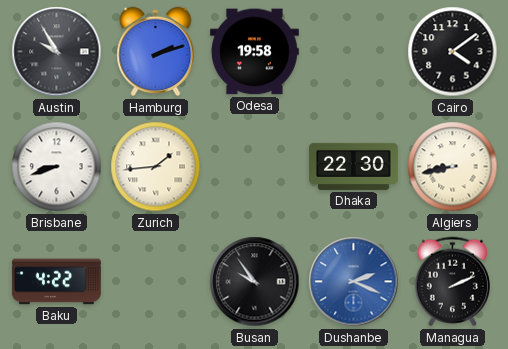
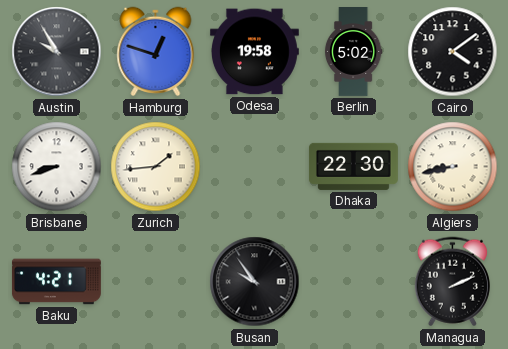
Hamburg: 2:12 -> 12:48
Berlin: none -> 5:02
Baku: 4:22 -> 4:21
Dushanbe: 2:19 -> none
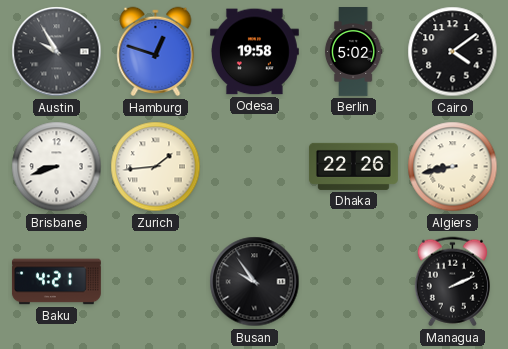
Dhaka: 22:30 -> 22:26
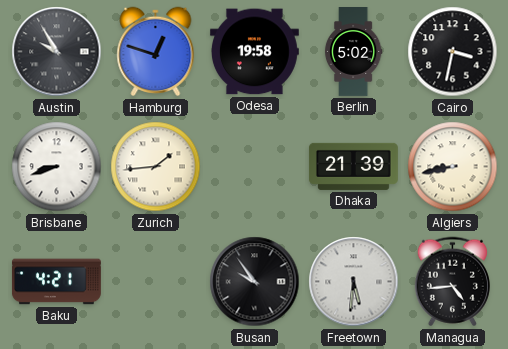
Cairo: 4:09 -> 3:32
Dhaka: 22:26 -> 21:39
Freetown: none -> 5:31
Managua: 2:11 -> 4:44
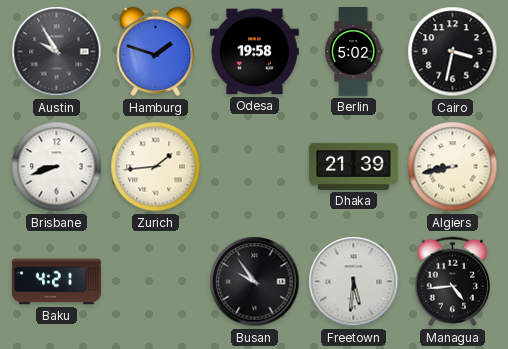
Hamburg: 12:48 -> 1:48
